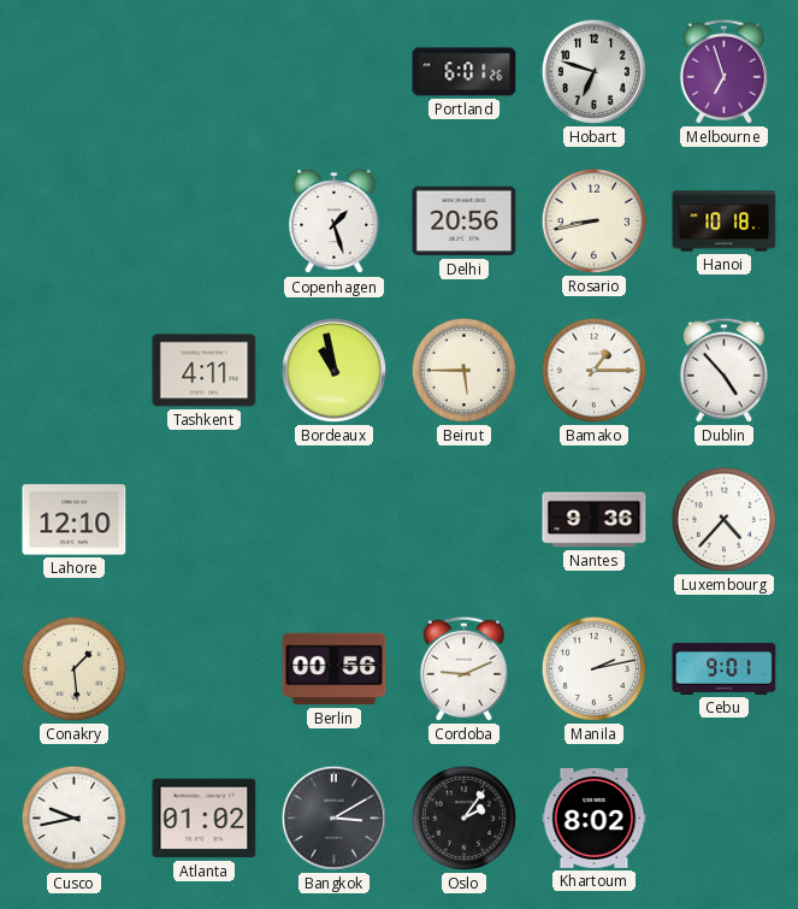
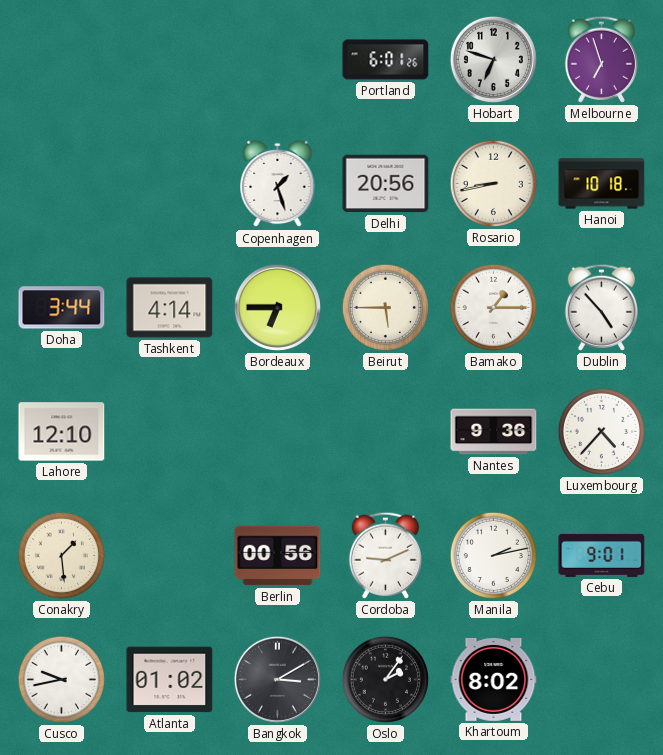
Doha: none -> 3:44
Tashkent: 4:11 -> 4:14
Bordeaux: 10:58 -> 6:45
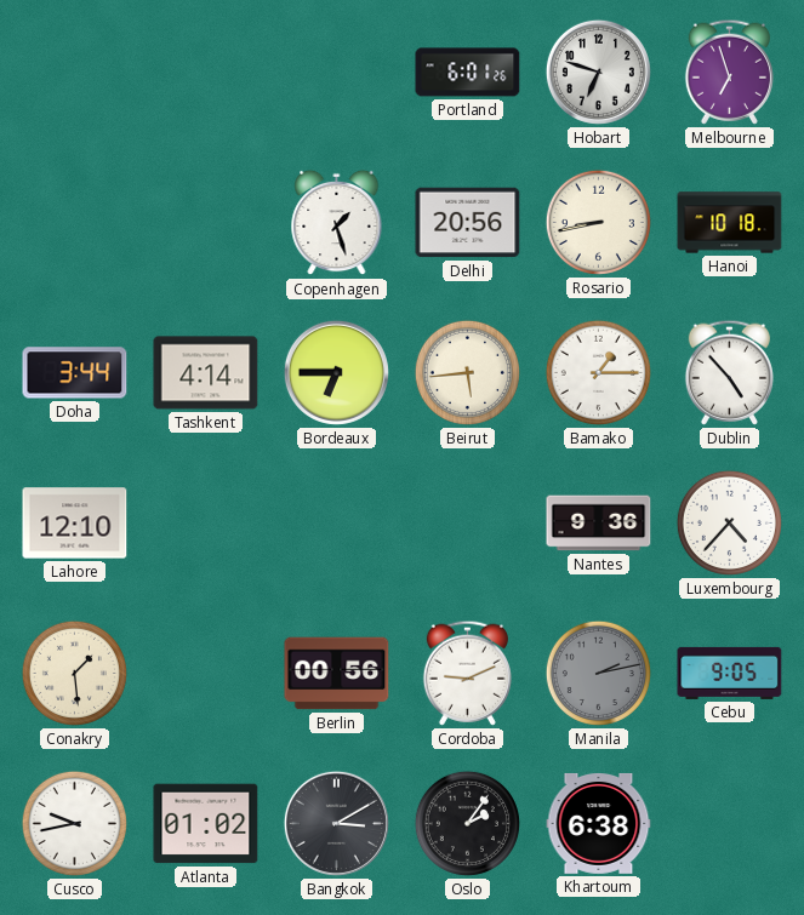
Beirut: 5:45 -> 5:44
Manila dial: white -> grey
Cebu: 9:01 -> 9:05
Khartoum: 8:02 -> 6:38
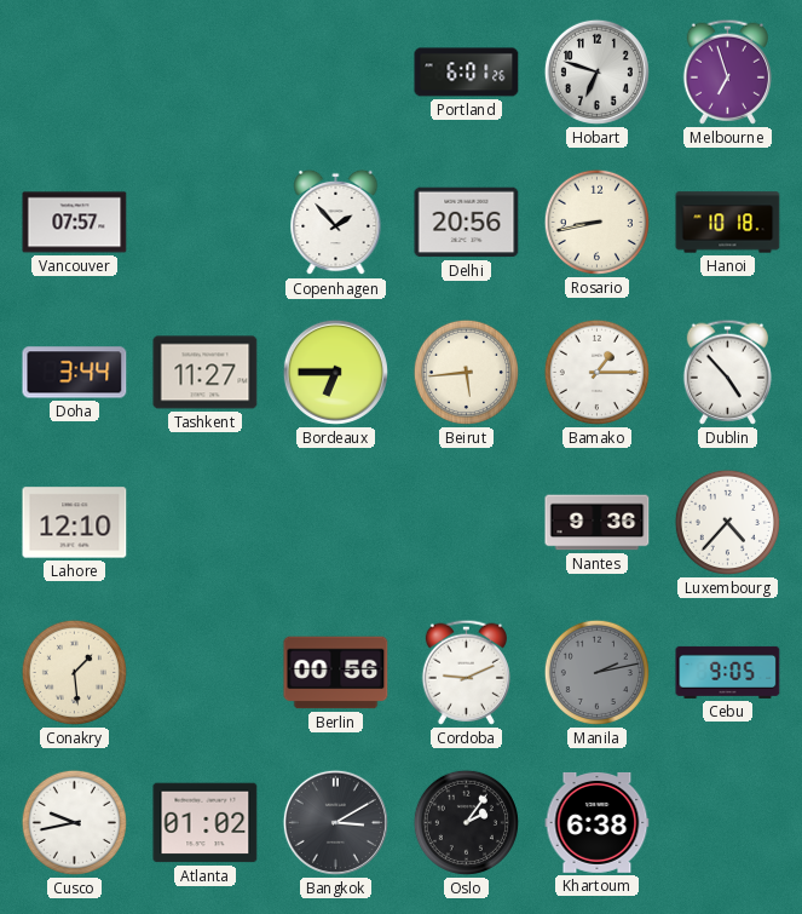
Vancouver: none -> 07:57
Copenhagen: 1:27 -> 1:53
Tashkent: 4:14 -> 11:27
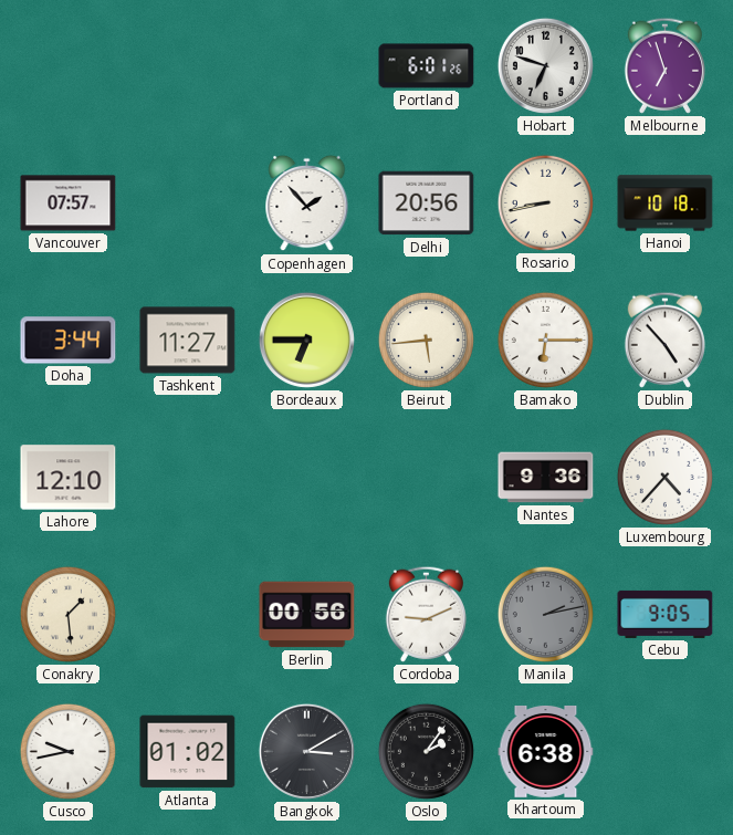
Bamako: 1:15 -> 6:15
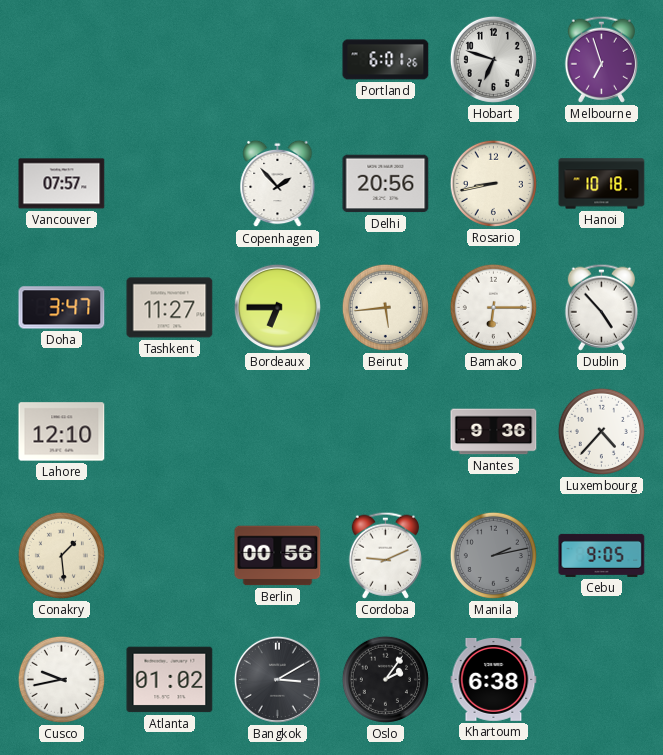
Doha: 3:44 -> 3:47
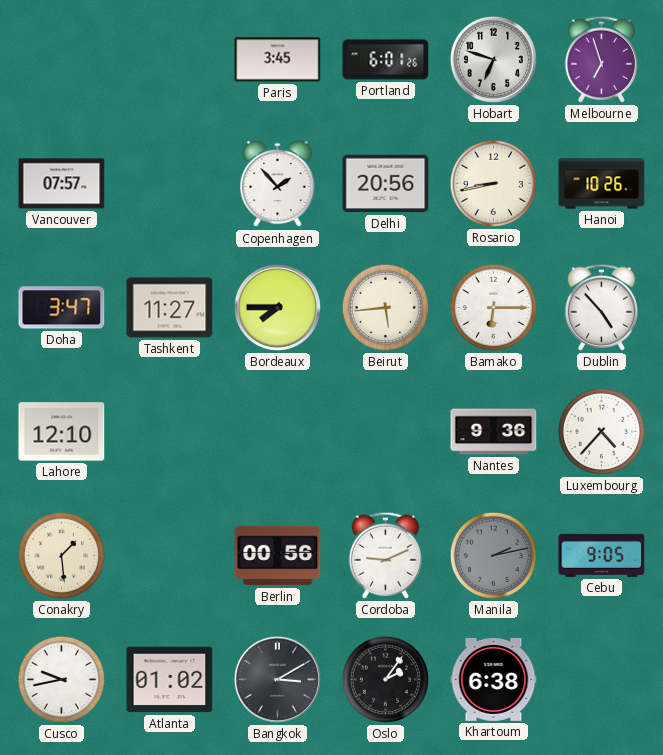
Paris: none -> 3:45
Hanoi: 10:18 -> 10:26
Bordeaux: 6:45 -> 7:45
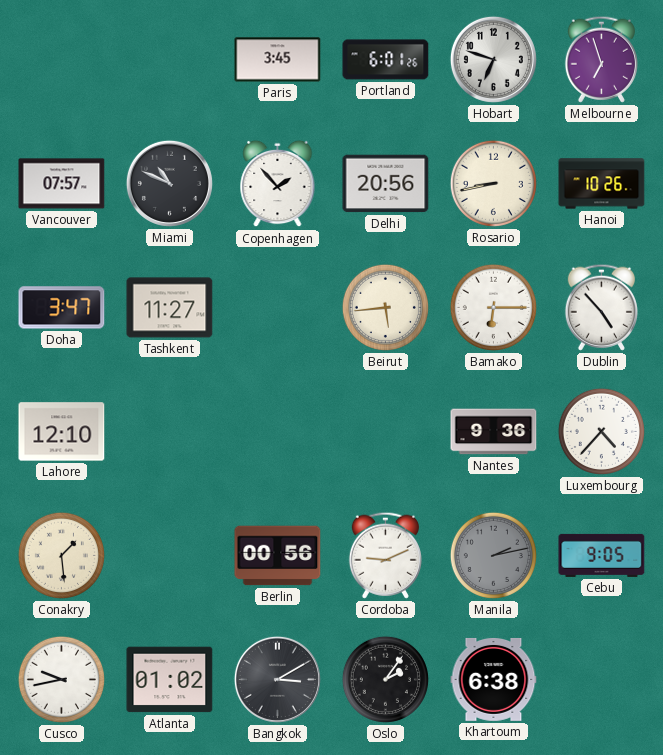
Miami: none -> 10:49
Bordeaux: 7:45 -> none
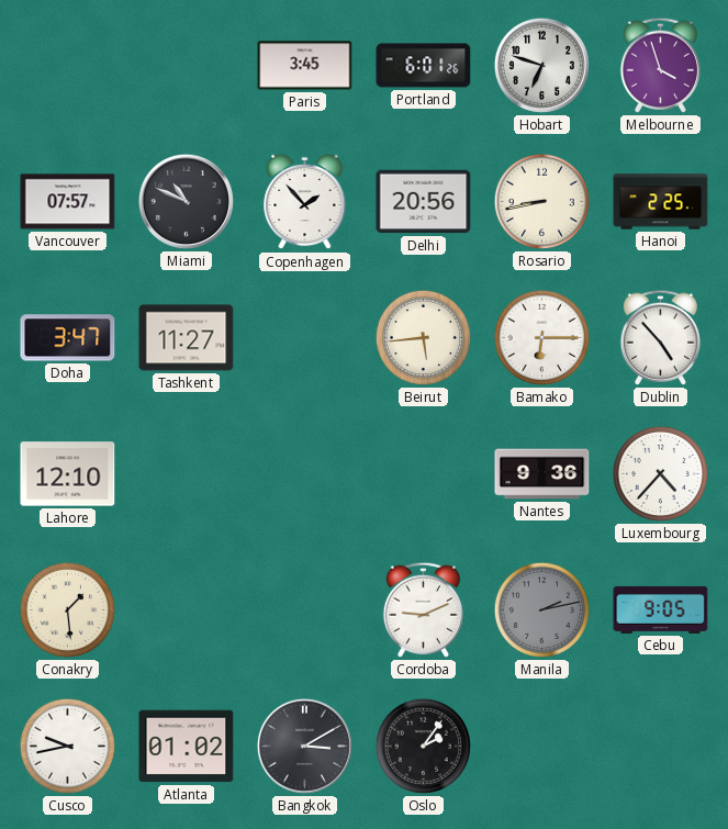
Melbourne: 6:57 -> 3:57
Hanoi: 10:26 -> 2:25
Berlin: 00:56 -> none
Khartoum: 6:38 -> none
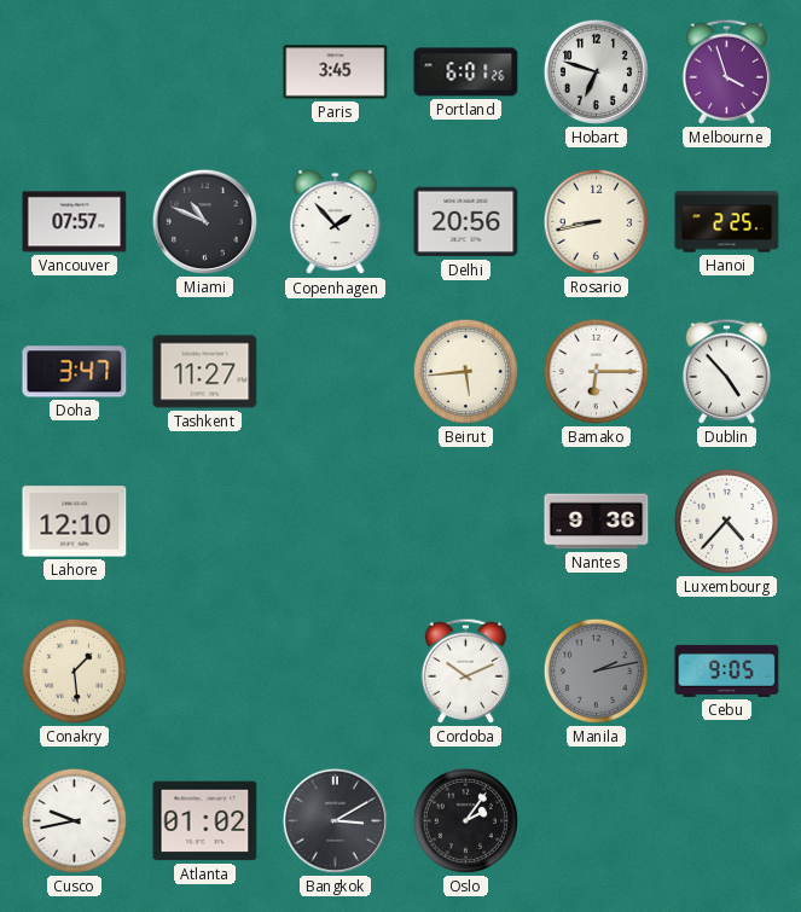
Cordoba: 9:11 -> 10:11
